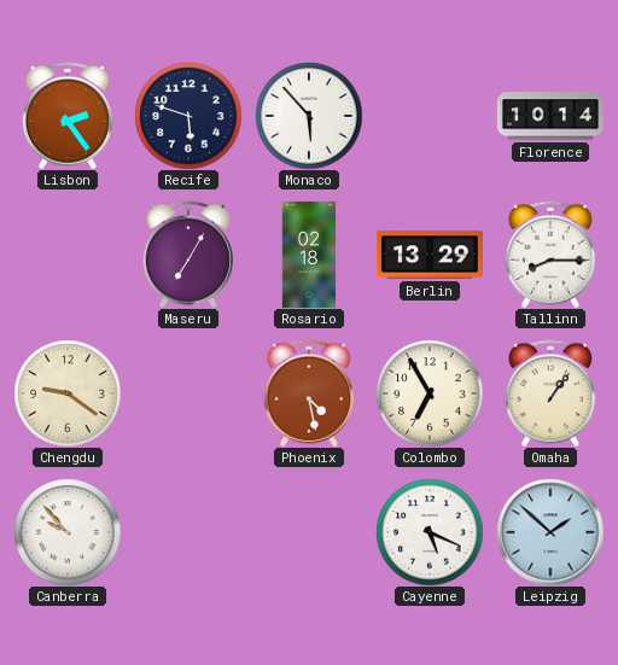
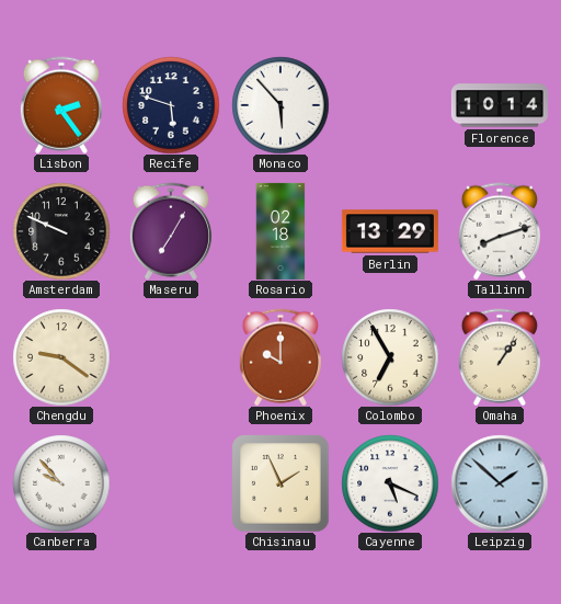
Amsterdam: none -> 9:49
Tallinn: 8:15 -> 8:12
Phoenix: 4:28 -> 10:00
Chisinau: none -> 1:56
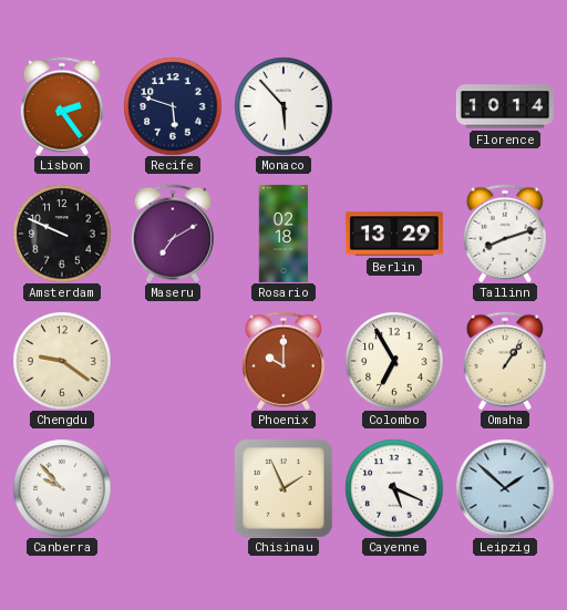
Maseru: 7:05 -> 7:10
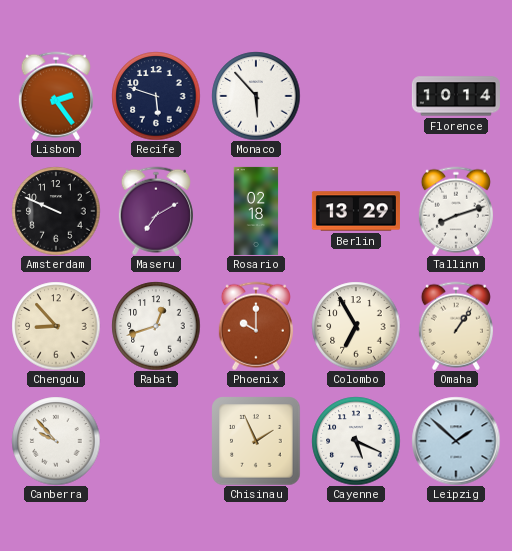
Chengdu: 9:21 -> 8:53
Rabat: none -> 12:42
